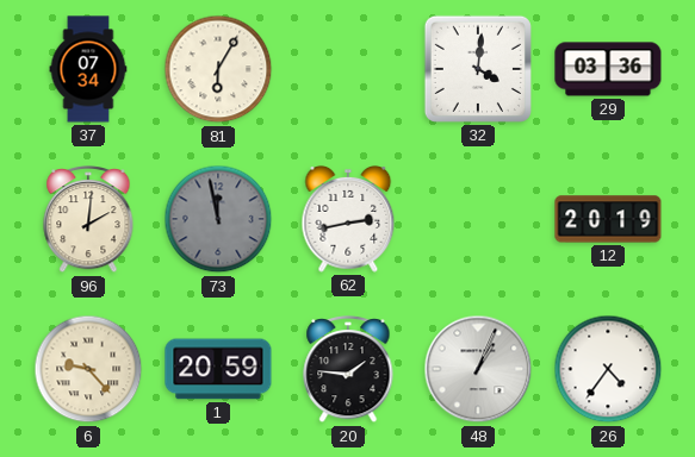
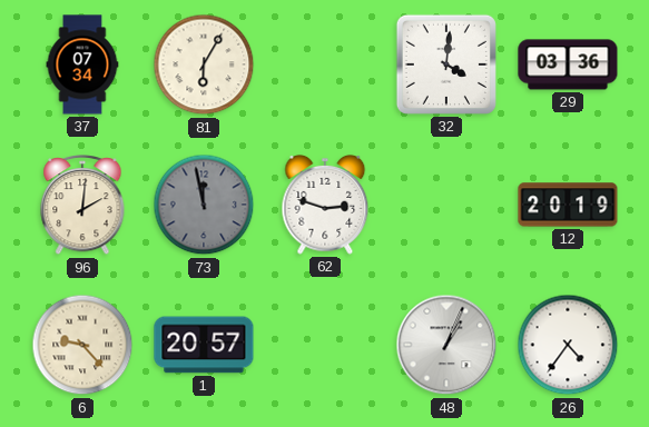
62: 2:43 -> 2:48
1: 20:59 -> 20:57
20: 1:46 -> none
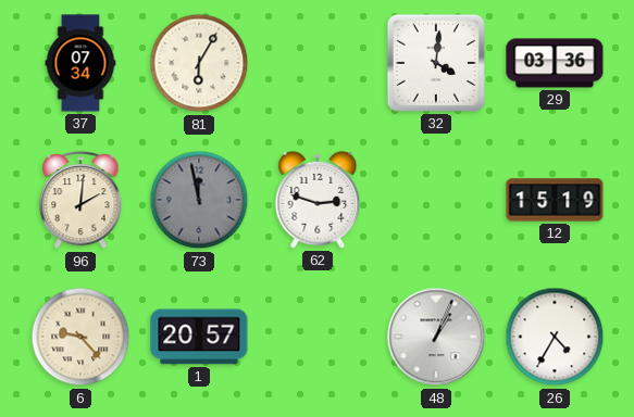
12: 20:19 -> 15:19
26: 4:36 -> 4:35
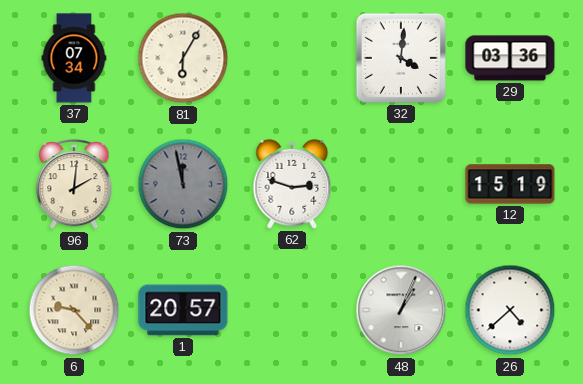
26: 4:35 -> 4:38
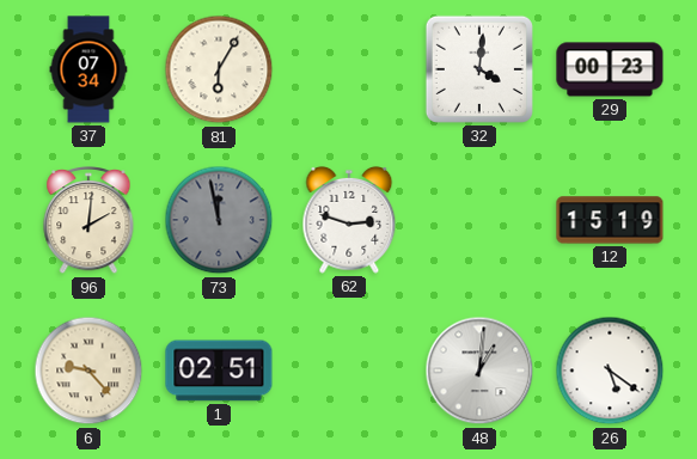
29: 03:36 -> 00:23
1: 20:57 -> 02:51
48: 1:04 -> 1:01
26: 4:38 -> 5:21
